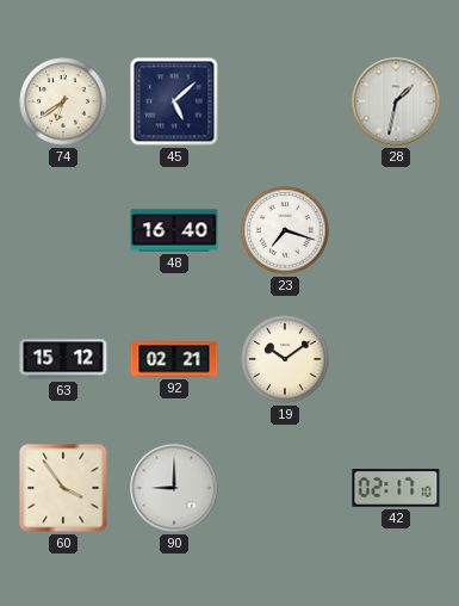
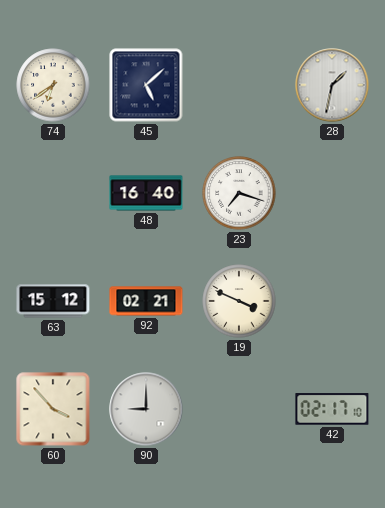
19: 10:09 -> 3:49
60: 3:54 -> 3:53
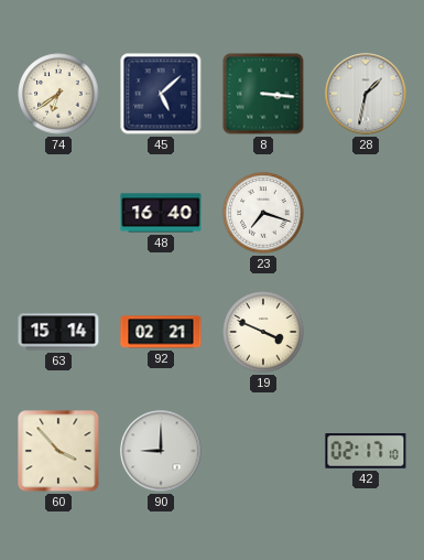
8: none -> 3:16
63: 15:12 -> 15:14
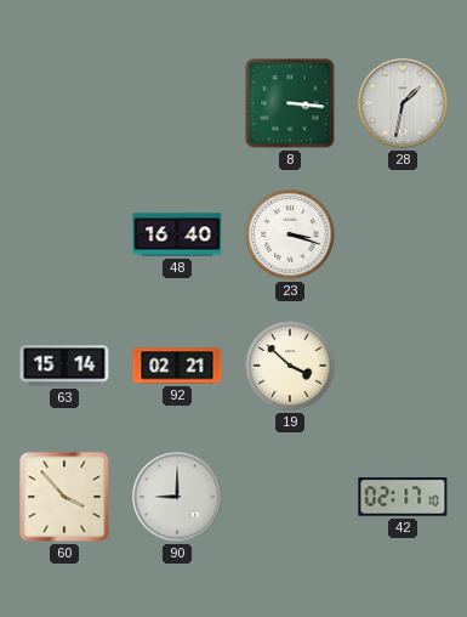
74: 6:39 -> none
45: 5:08 -> none
23: 7:18 -> 3:18
19: 3:49 -> 3:52
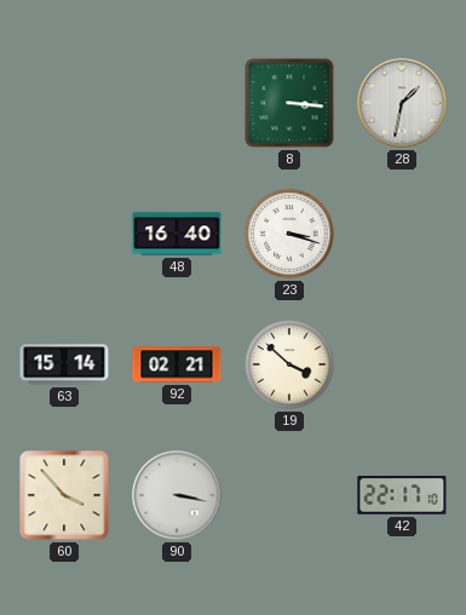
90: 9:00 -> 3:17
42: 02:17 -> 22:17
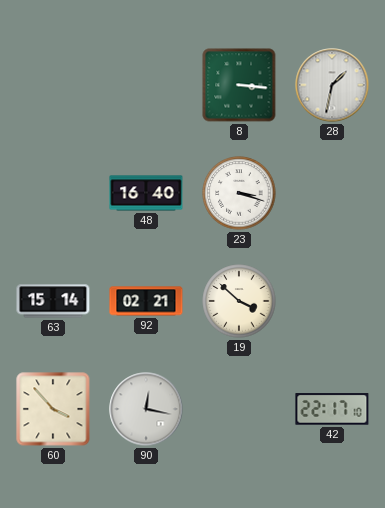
90: 3:17 -> 12:17
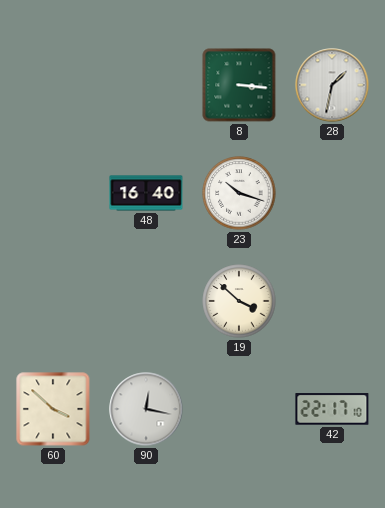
23: 3:18 -> 10:18
63: 15:14 -> none
92: 02:21 -> none
60: 3:53 -> 3:52
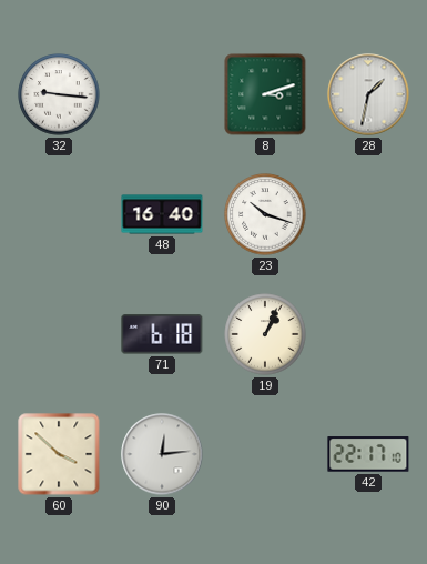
32: none -> 9:16
8: 3:16 -> 3:12
71: none -> 6:18
19: 3:52 -> 1:04
90: 12:17 -> 12:14
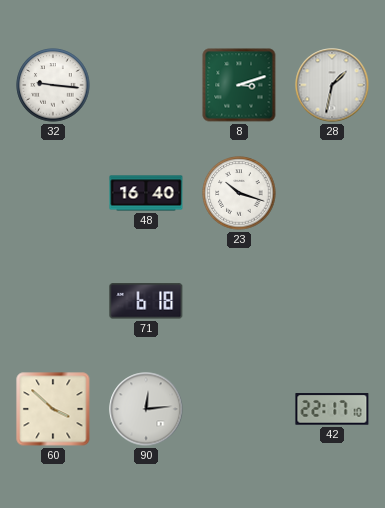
19: 1:04 -> none
